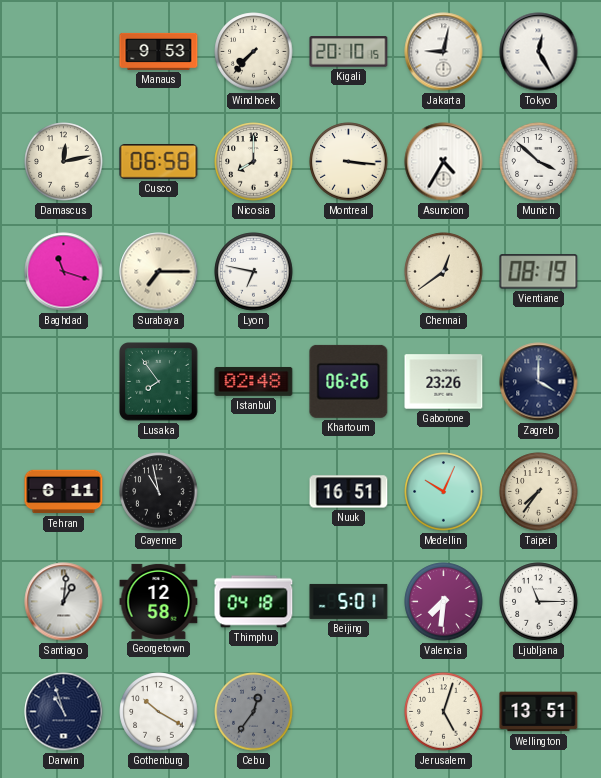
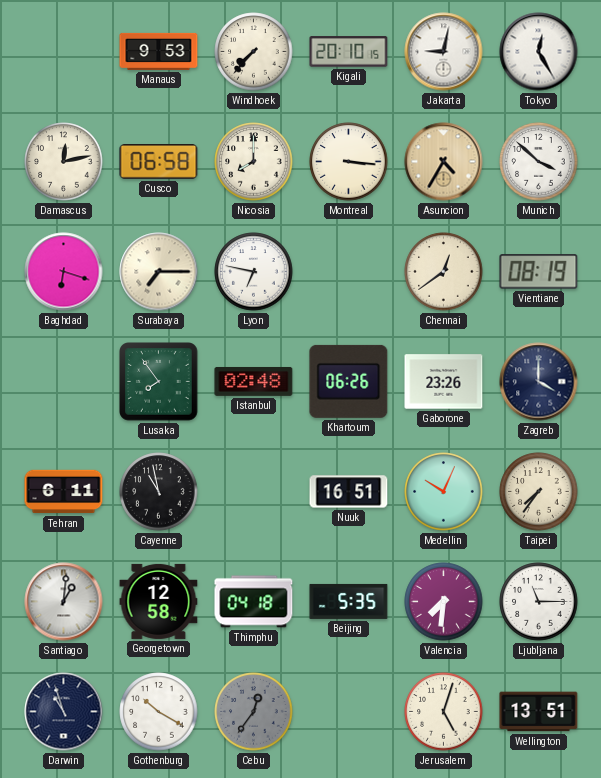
Asuncion dial: white -> champagne
Baghdad: 11:18 -> 6:18
Beijing: 5:01 -> 5:35
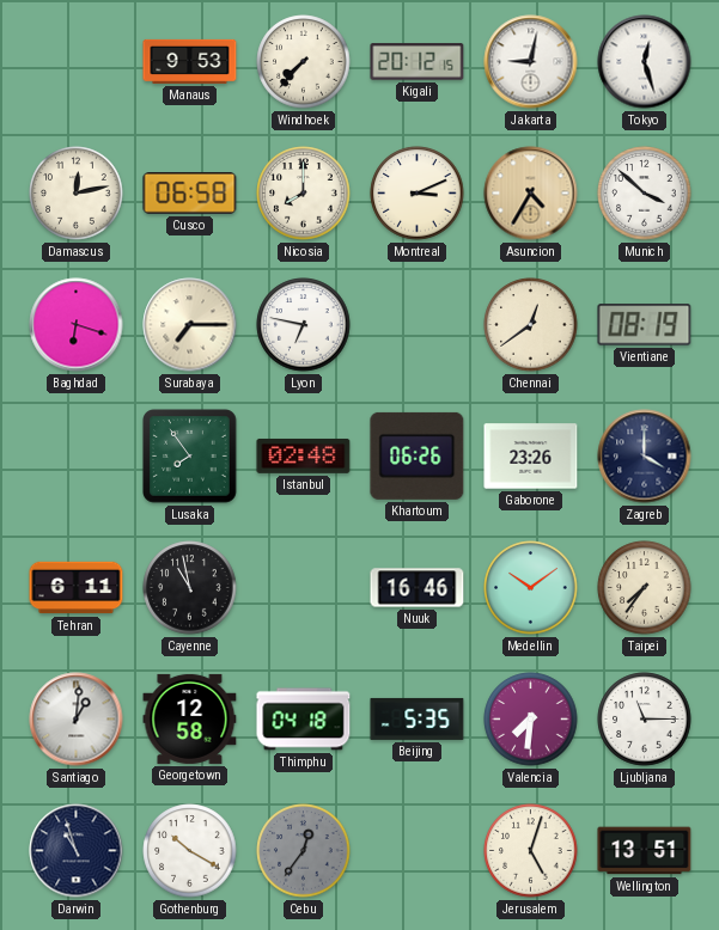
Kigali: 20:10 -> 20:12
Tokyo: 12:25 -> 12:27
Montreal: 3:16 -> 3:11
Nuuk: 16:51 -> 16:46
Medellin: 10:04 -> 10:09
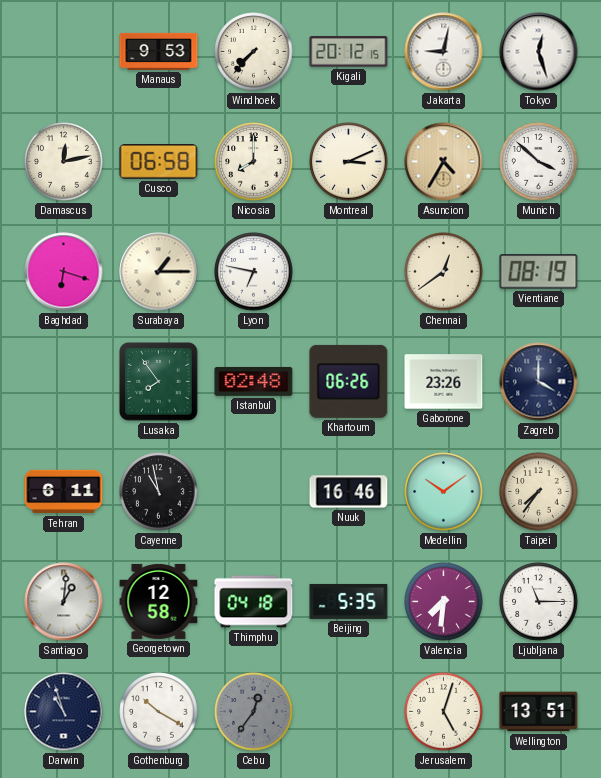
Surabaya: 7:15 -> 1:15
